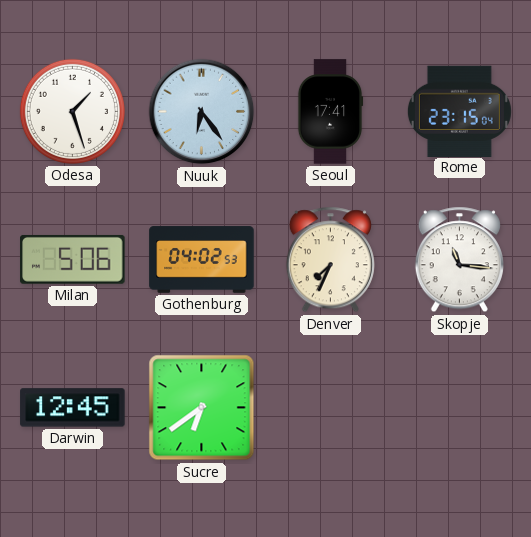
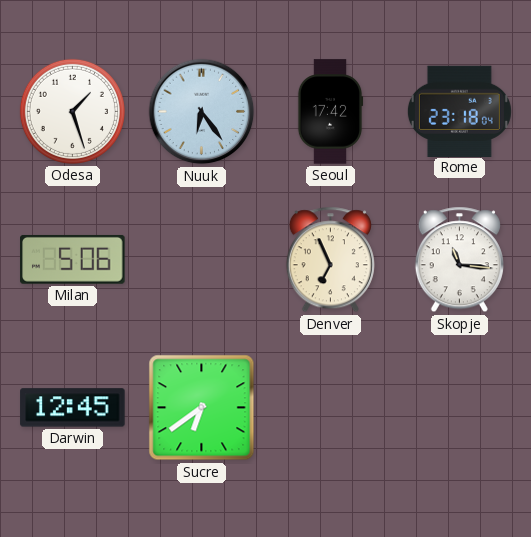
Seoul: 17:41 -> 17:42
Rome: 23:15 -> 23:18
Gothenburg: 04:02 -> none
Denver: 7:34 -> 6:56
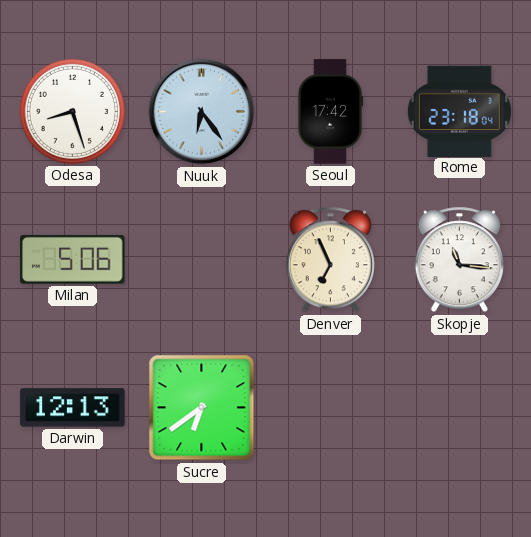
Odesa: 1:27 -> 8:27
Darwin: 12:45 -> 12:13
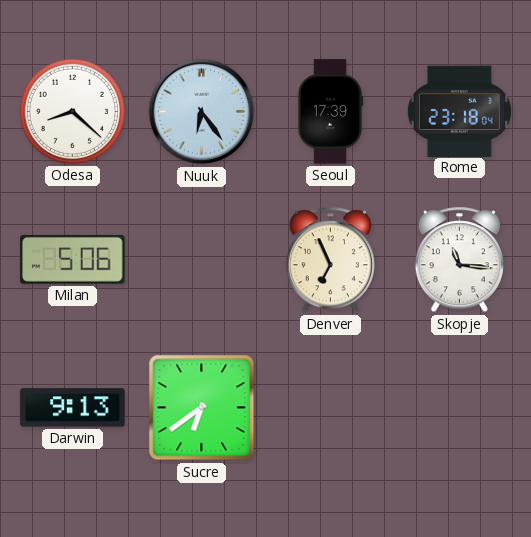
Odesa: 8:27 -> 8:22
Seoul: 17:42 -> 17:39
Darwin: 12:13 -> 9:13
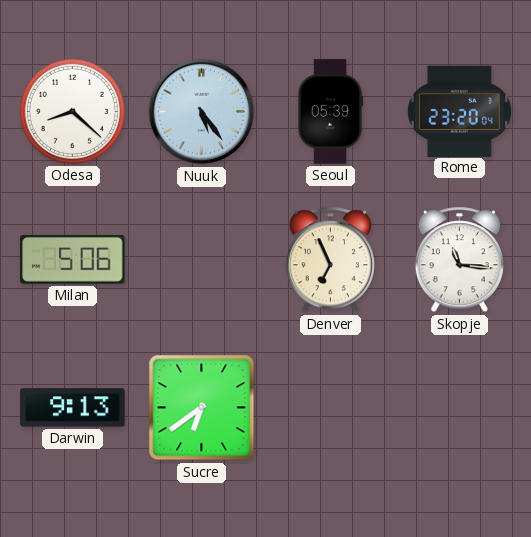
Nuuk: 6:24 -> 5:24
Seoul: 17:39 -> 05:39
Rome: 23:18 -> 23:20
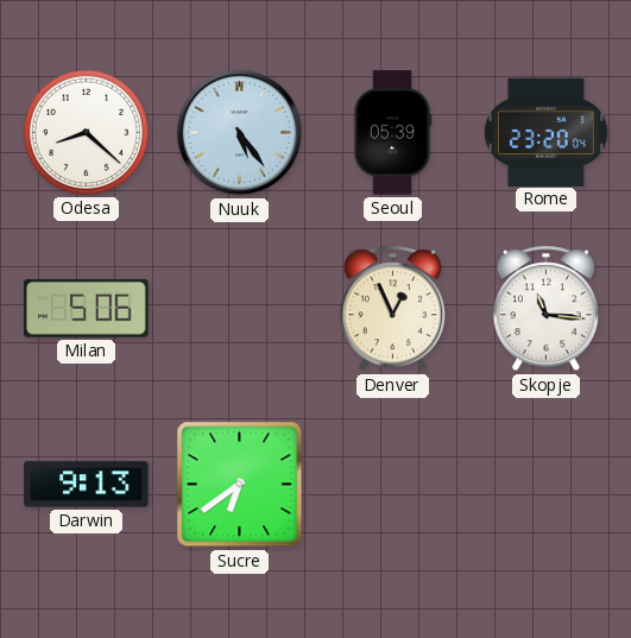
Denver: 6:56 -> 12:56
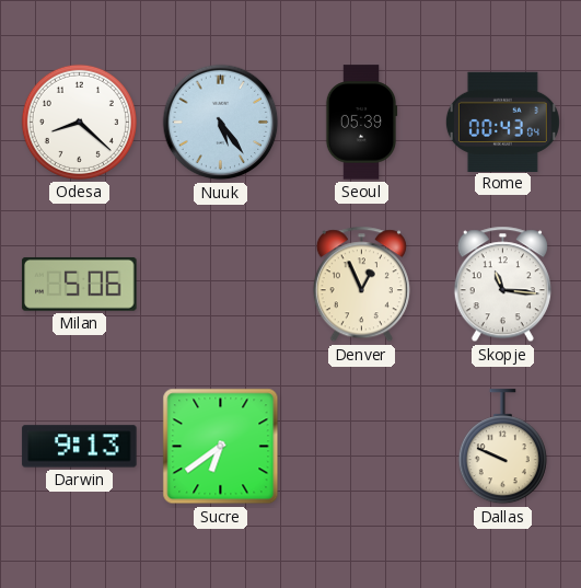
Rome: 23:20 -> 00:43
Dallas: none -> 9:49
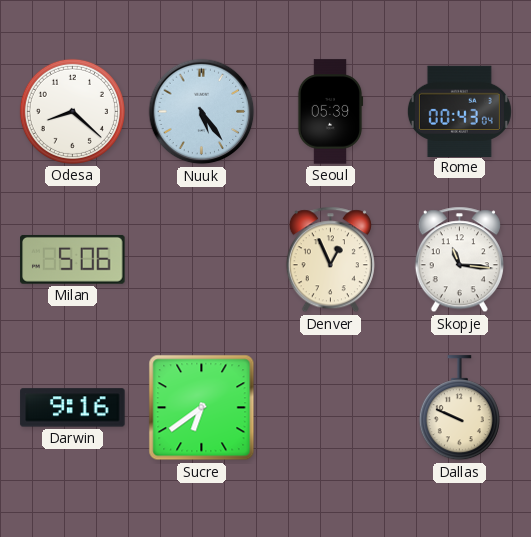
Darwin: 9:13 -> 9:16
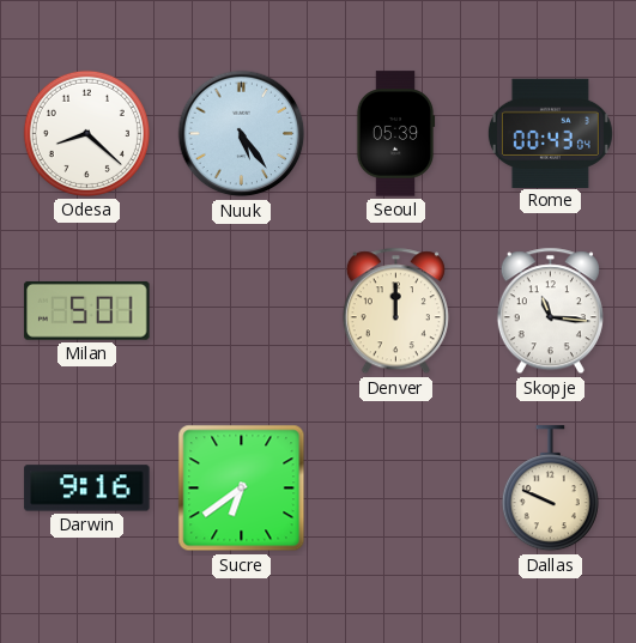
Milan: 5:06 -> 5:01
Denver: 12:56 -> 12:00
